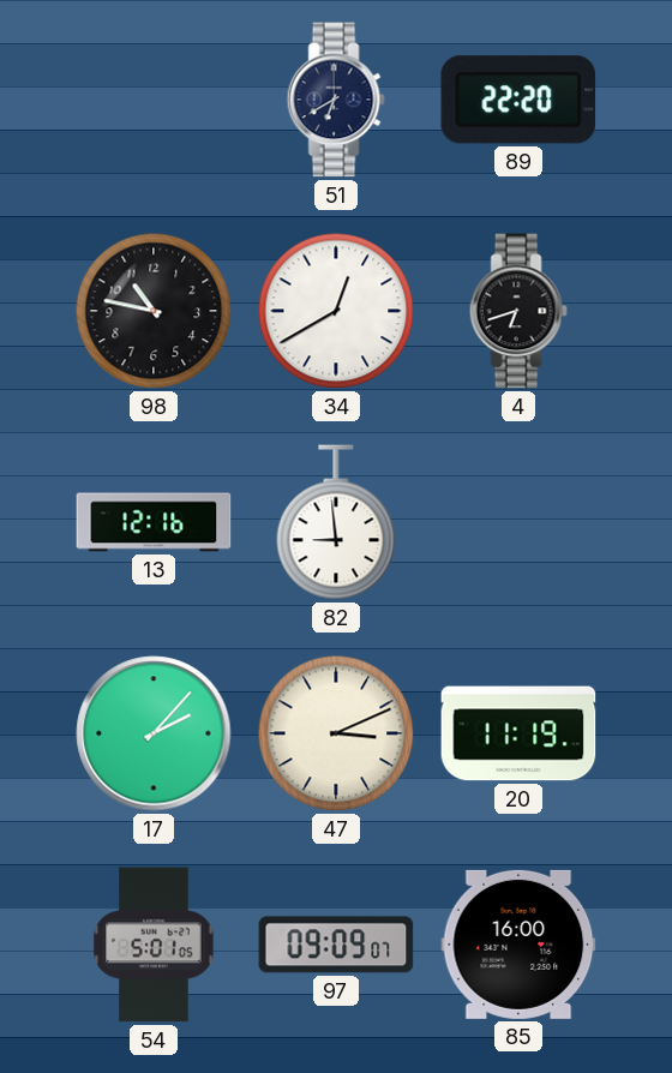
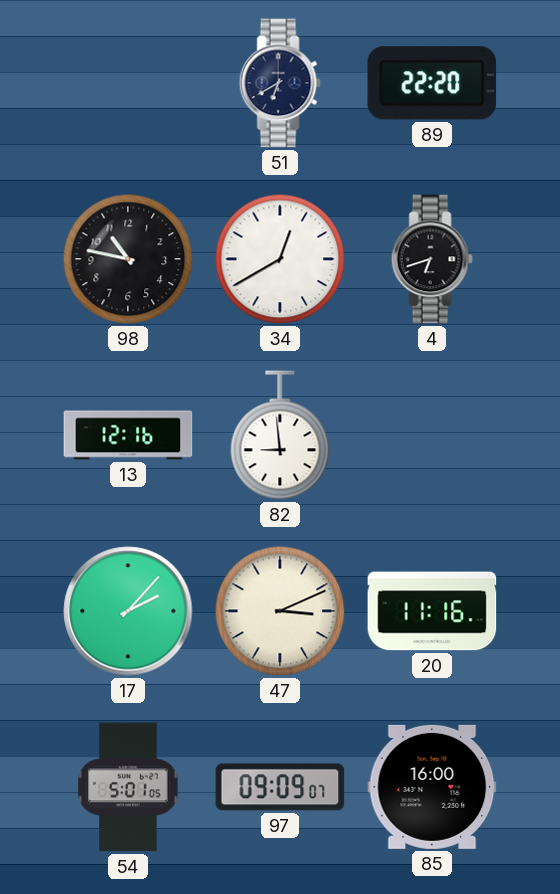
20: 11:19 -> 11:16
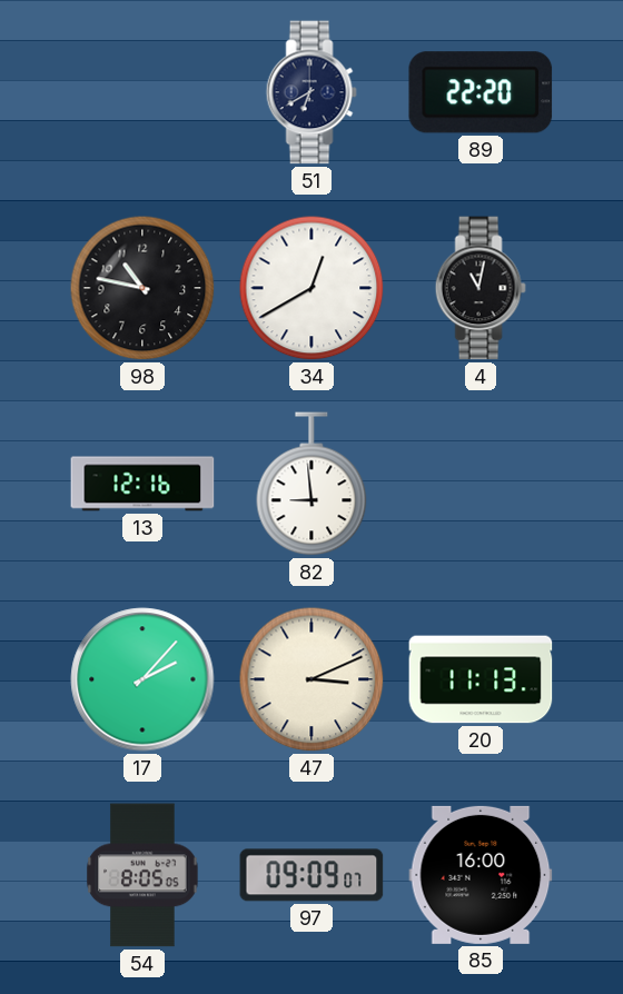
4: 6:42 -> 11:02
20: 11:16 -> 11:13
54: 5:01 -> 8:05
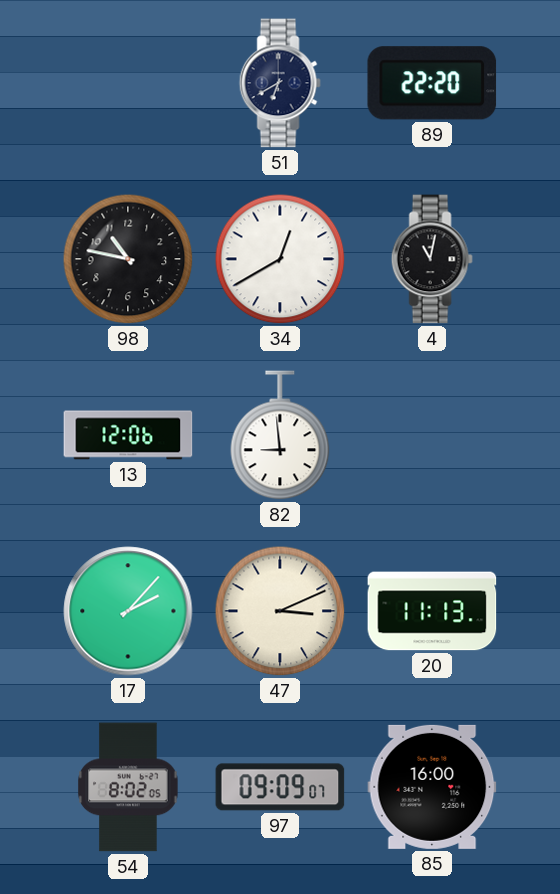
13: 12:16 -> 12:06
54: 8:05 -> 8:02
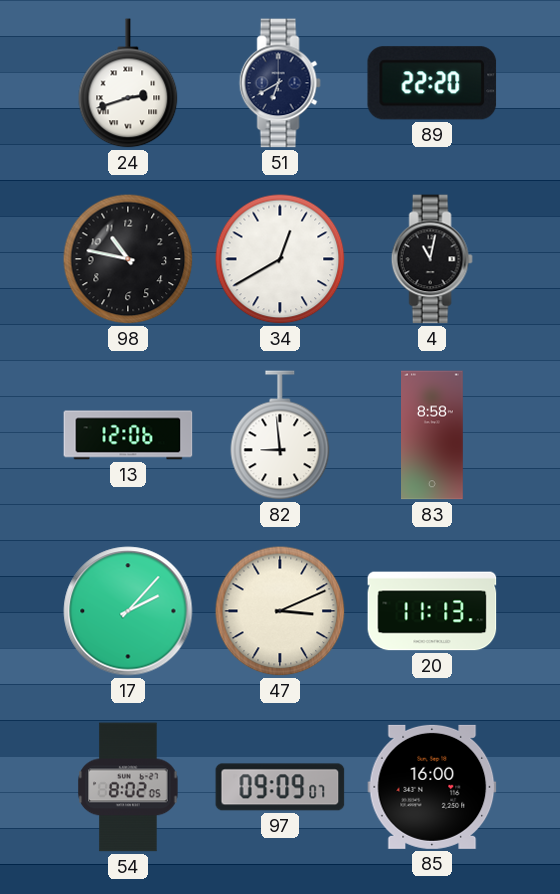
24: none -> 2:42
83: none -> 8:58
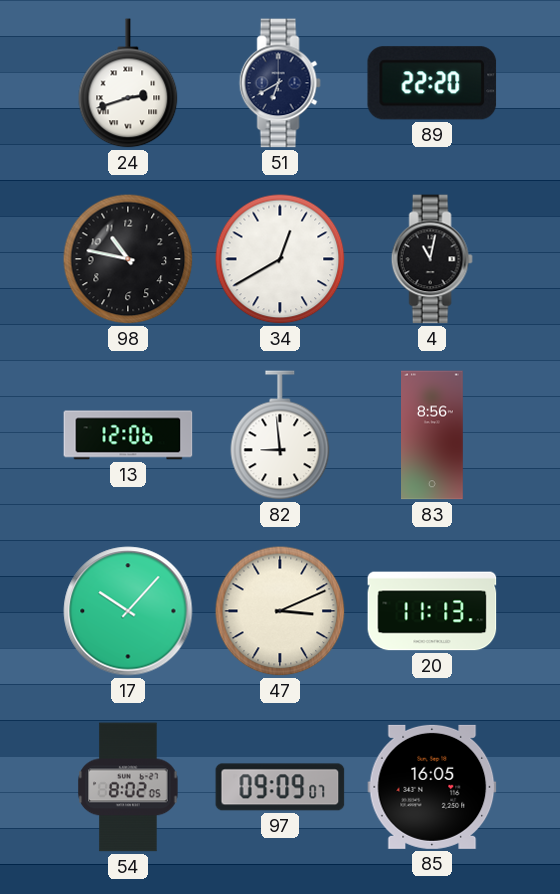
83: 8:58 -> 8:56
17: 2:07 -> 10:07
85: 16:00 -> 16:05
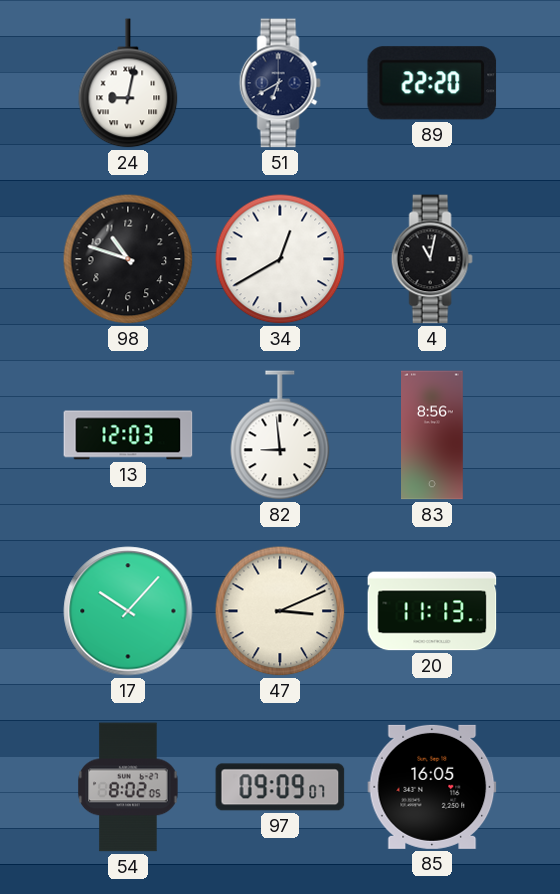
24: 2:42 -> 9:02
98: 10:47 -> 10:48
13: 12:06 -> 12:03
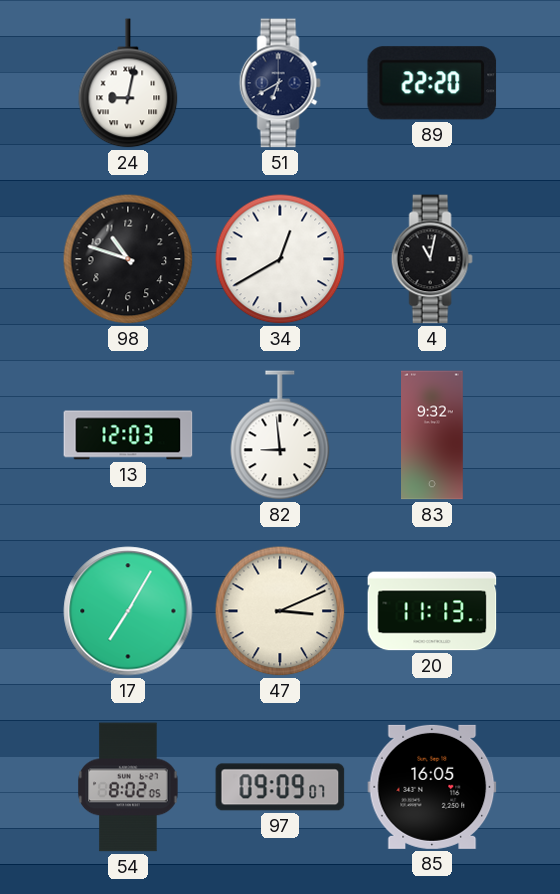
83: 8:56 -> 9:32
17: 10:07 -> 7:05
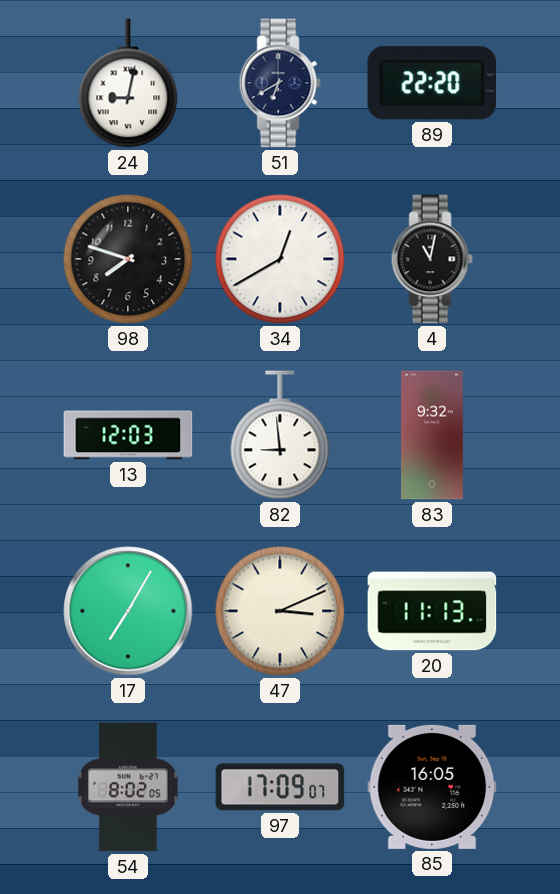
98: 10:48 -> 7:48
97: 09:09 -> 17:09
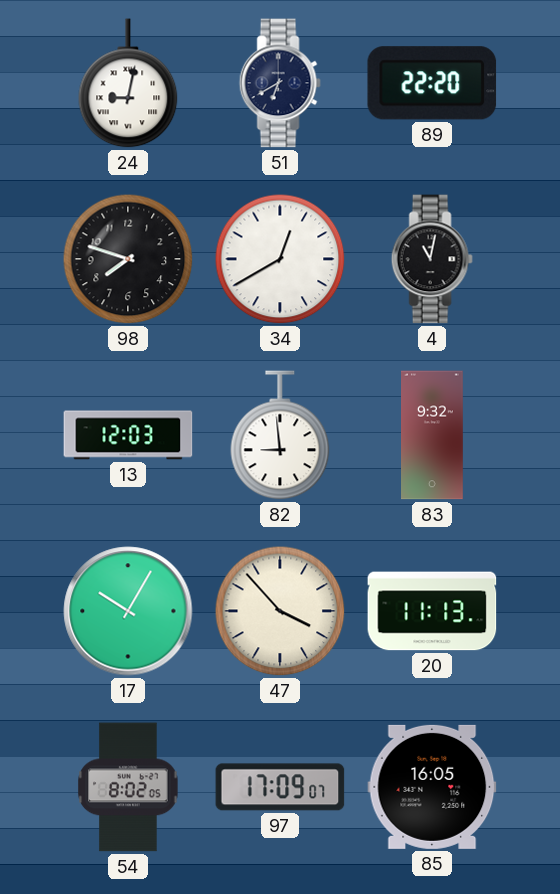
17: 7:05 -> 10:05
47: 3:11 -> 3:53
